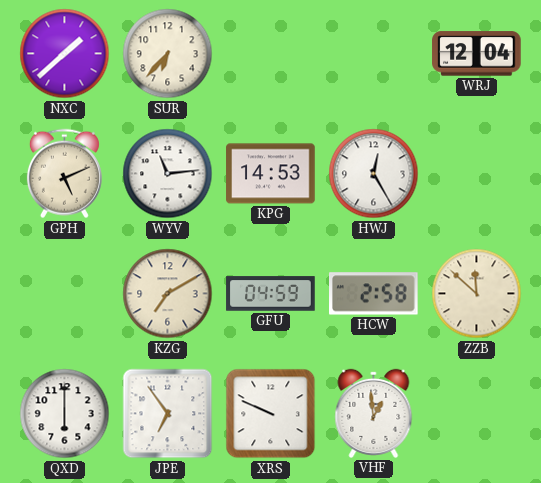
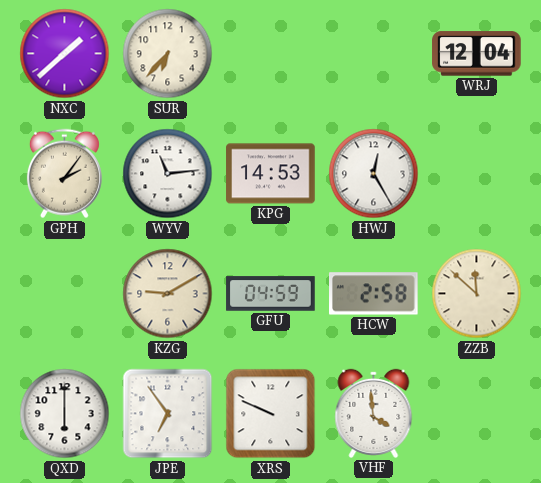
GPH: 5:11 -> 2:06
KZG: 7:10 -> 9:10
VHF: 12:59 -> 3:59
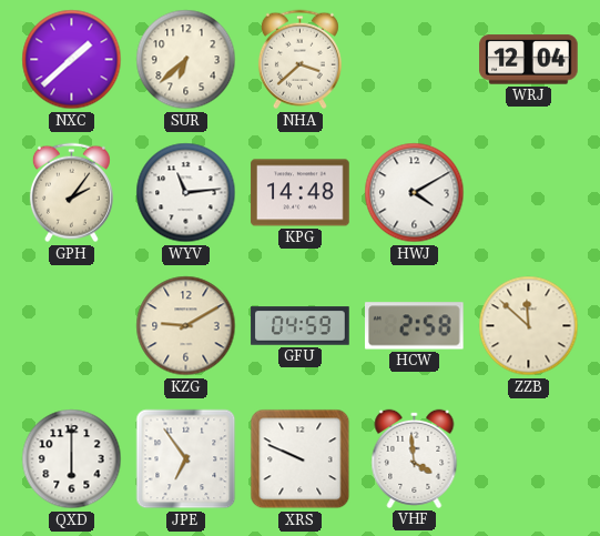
SUR: 6:37 -> 6:38
NHA: none -> 3:38
KPG: 14:53 -> 14:48
HWJ: 12:25 -> 4:10
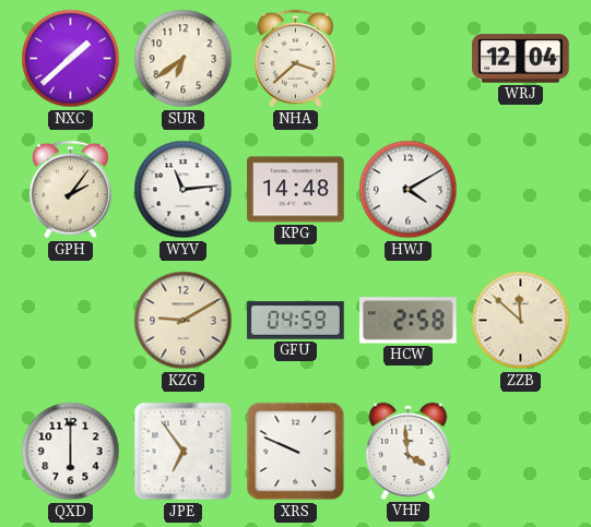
SUR: 6:38 -> 6:39
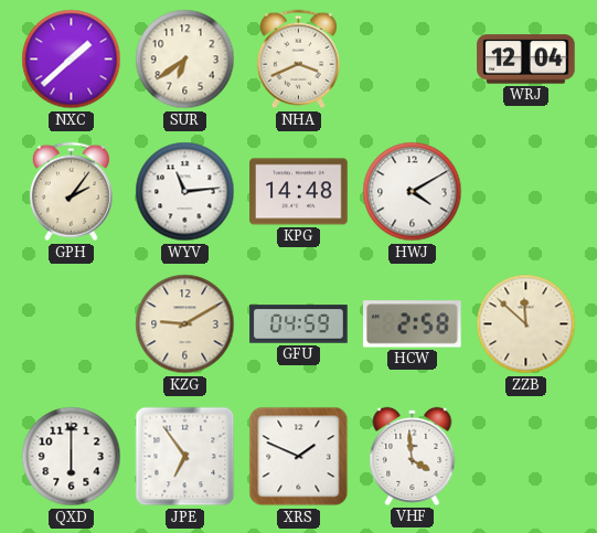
NHA: 3:38 -> 3:41
XRS: 9:49 -> 1:49
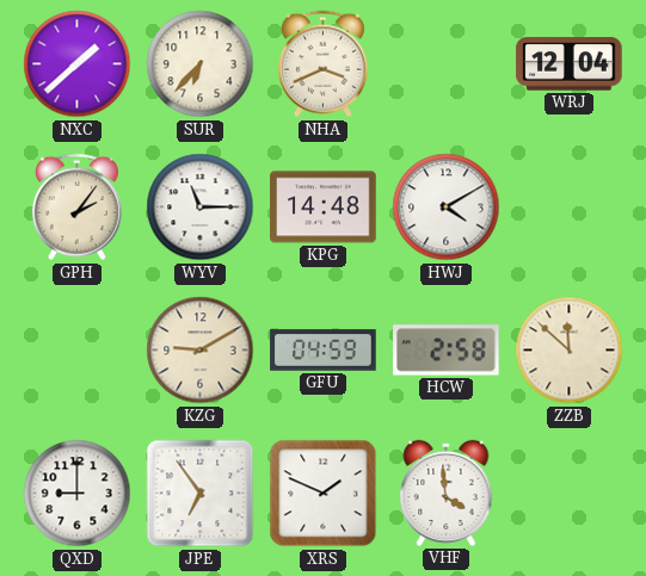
SUR: 6:39 -> 6:37
WYV: 11:14 -> 11:15
QXD: 6:00 -> 9:00
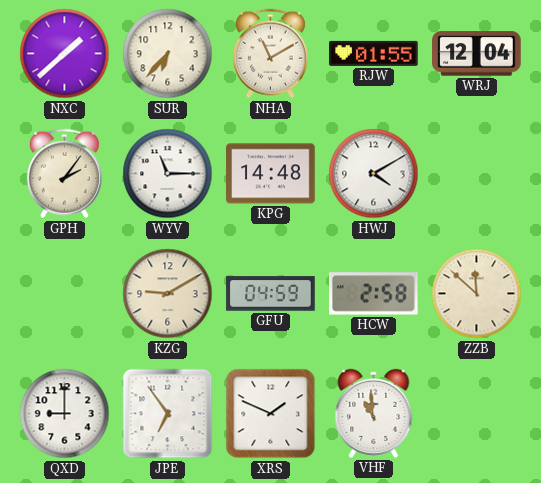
NHA: 3:41 -> 11:10
RJW: none -> 01:55
VHF: 3:59 -> 10:59
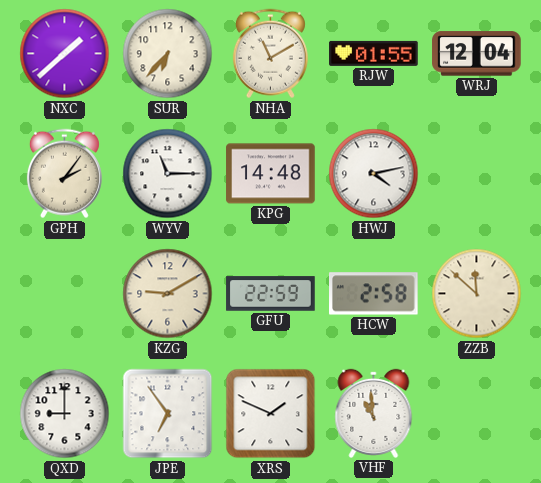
HWJ: 4:10 -> 4:13
GFU: 04:59 -> 22:59
